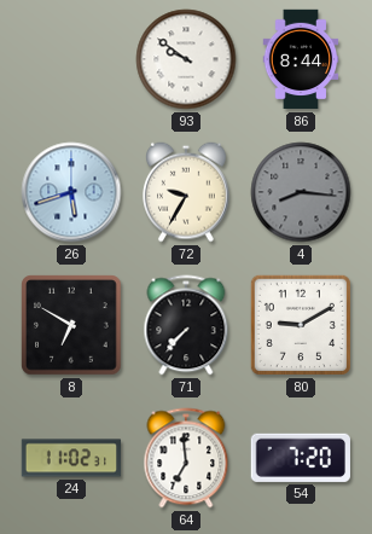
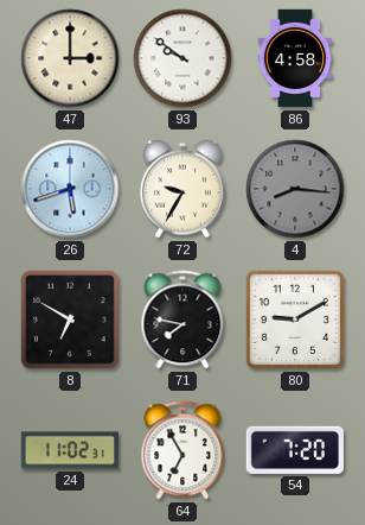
47: none -> 3:00
86: 8:44 -> 4:58
71: 7:37 -> 7:47
64: 6:59 -> 6:55
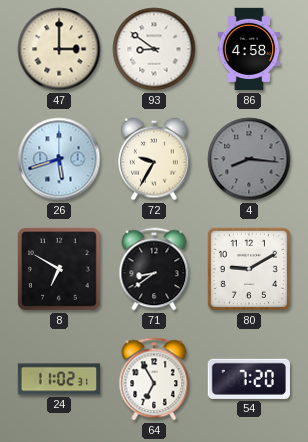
93: 9:51 -> 8:51
71: 7:47 -> 8:39
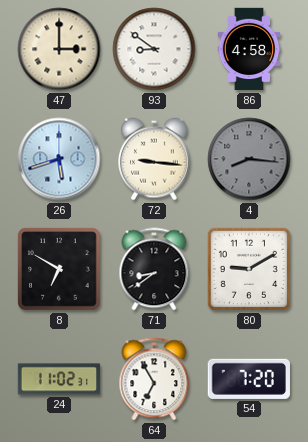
72: 9:35 -> 9:16
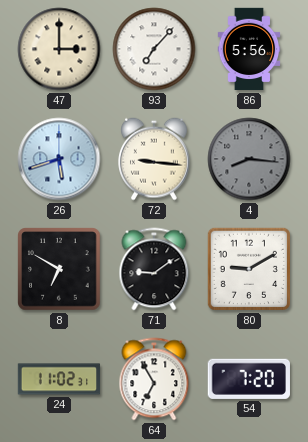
93: 8:51 -> 7:07
86: 4:58 -> 5:56
71: 8:39 -> 9:09
